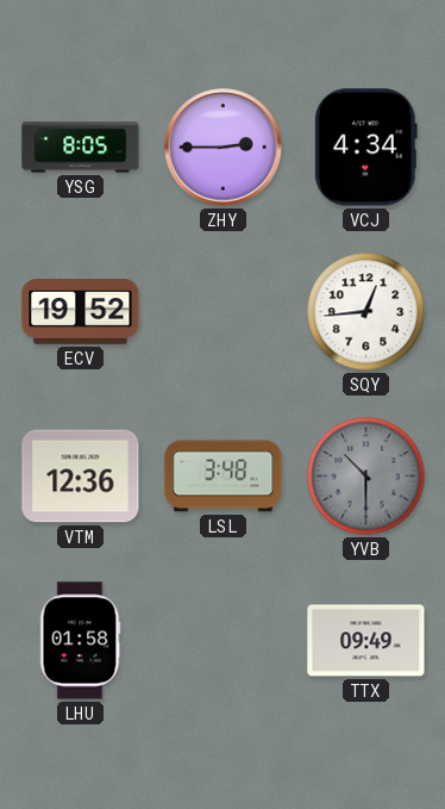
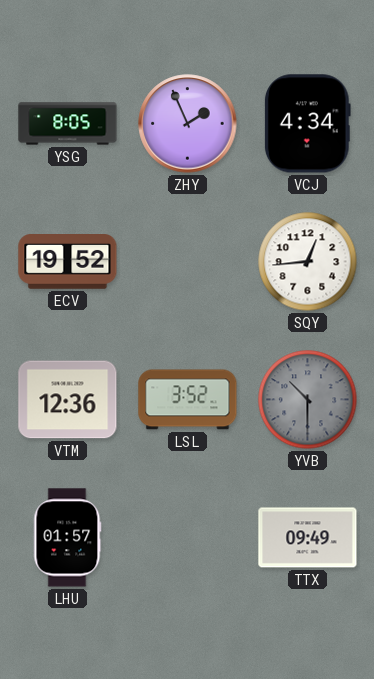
ZHY: 2:45 -> 1:56
LSL: 3:48 -> 3:52
LHU: 01:58 -> 01:57
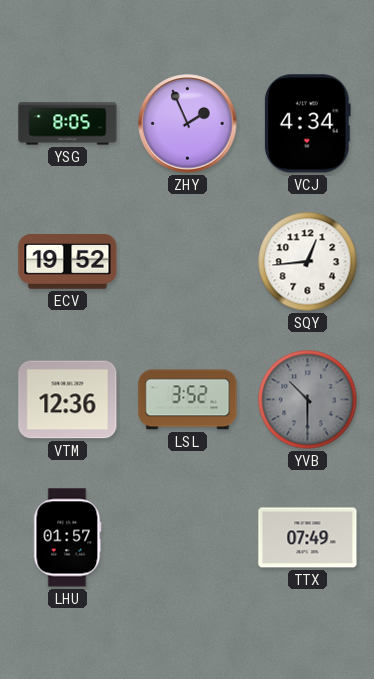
TTX: 09:49 -> 07:49
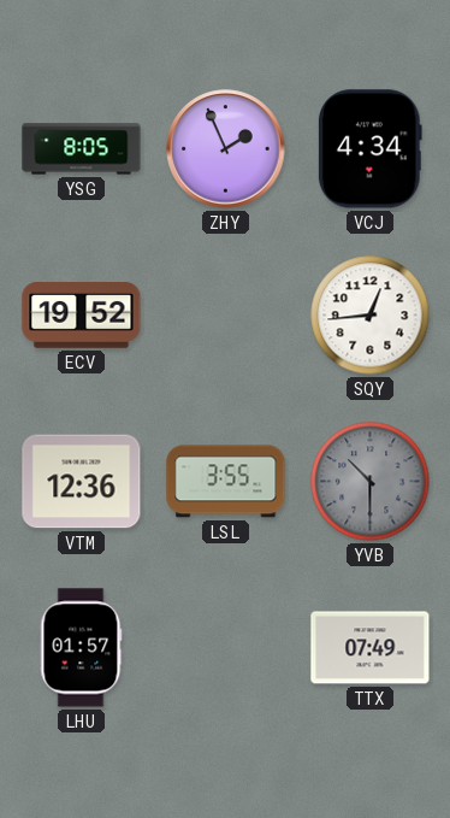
LSL: 3:52 -> 3:55
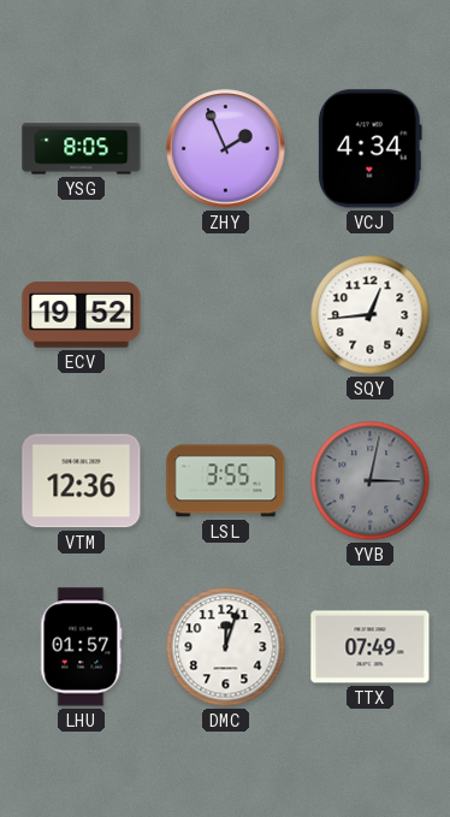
YVB: 10:30 -> 3:02
DMC: none -> 12:03
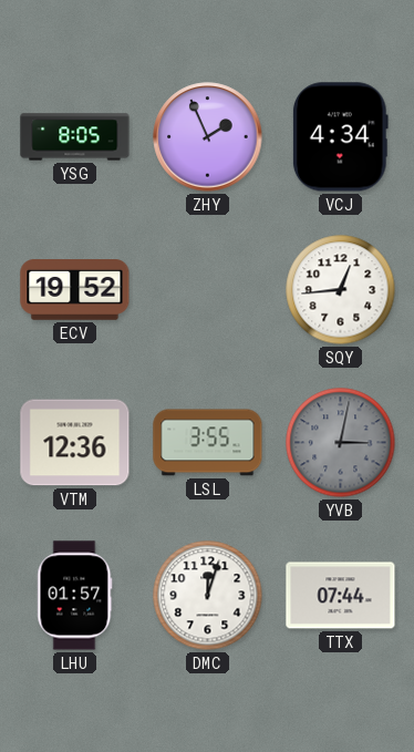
TTX: 07:49 -> 07:44
